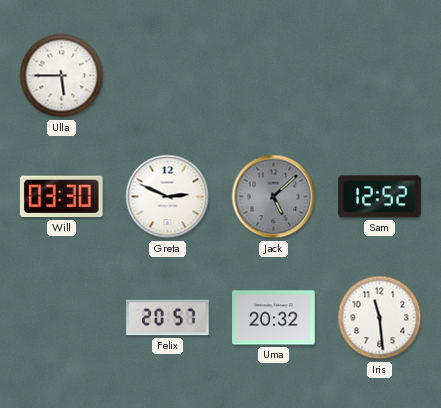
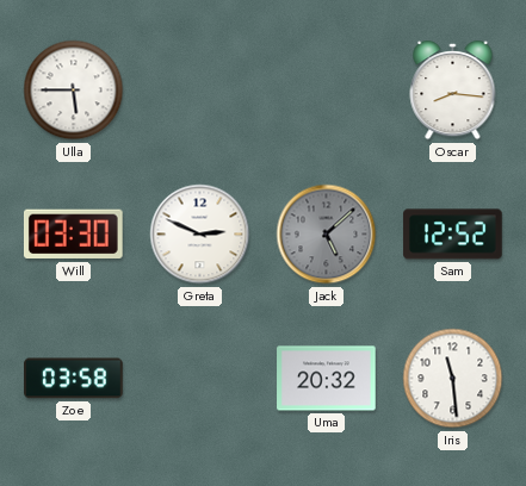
Oscar: none -> 8:16
Zoe: none -> 03:58
Felix: 20:57 -> none
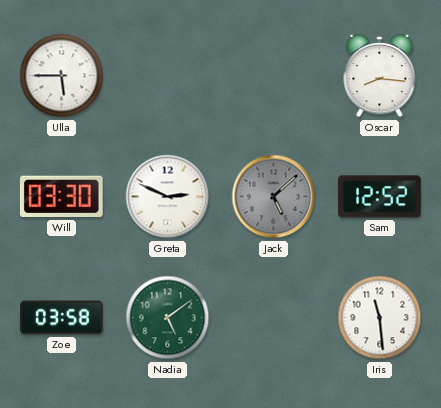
Nadia: none -> 5:09
Uma: 20:32 -> none
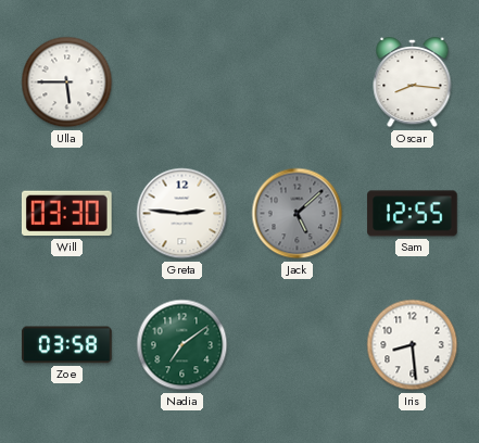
Greta: 2:49 -> 2:46
Sam: 12:52 -> 12:55
Nadia: 5:09 -> 7:09
Iris: 11:29 -> 8:29
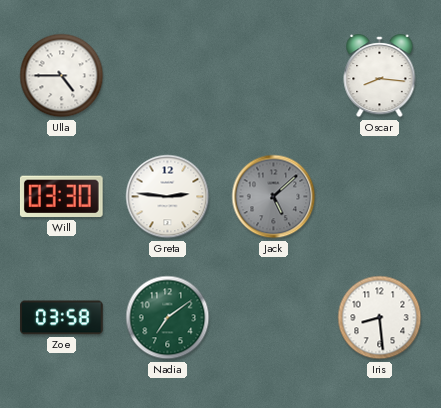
Ulla: 5:45 -> 4:45
Sam: 12:55 -> none
